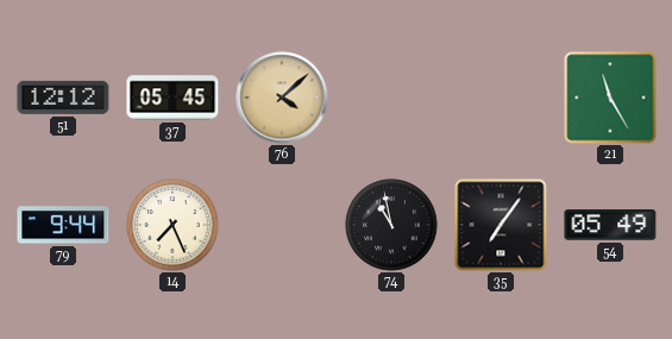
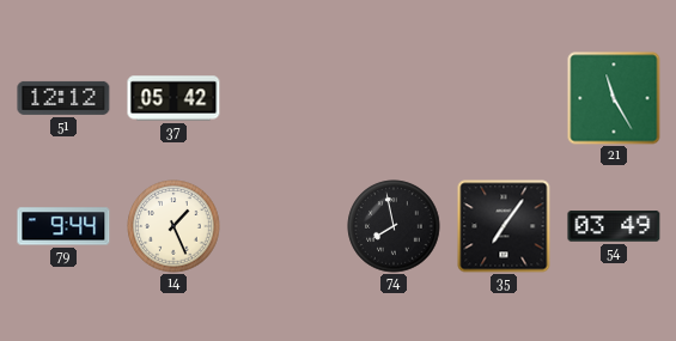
37: 05:45 -> 05:42
76: 4:08 -> none
14: 7:26 -> 1:26
74: 10:58 -> 7:58
54: 05:49 -> 03:49
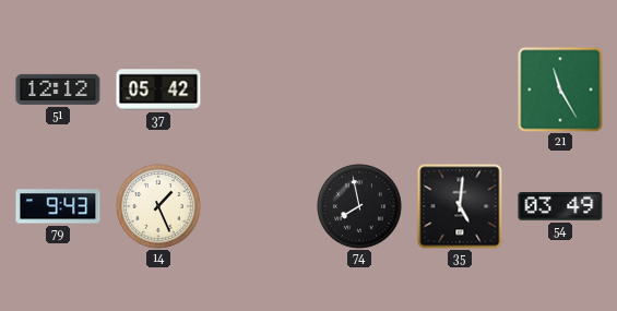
79: 9:44 -> 9:43
35: 7:06 -> 5:01
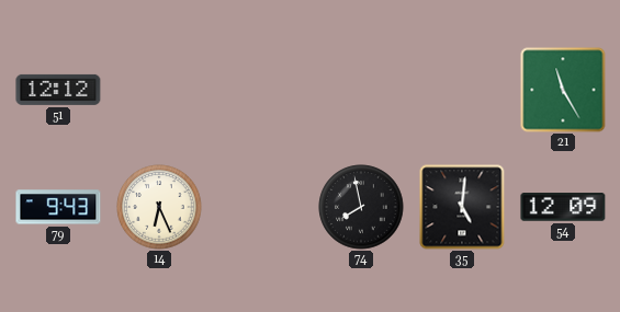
37: 05:42 -> none
14: 1:26 -> 6:26
54: 03:49 -> 12:09
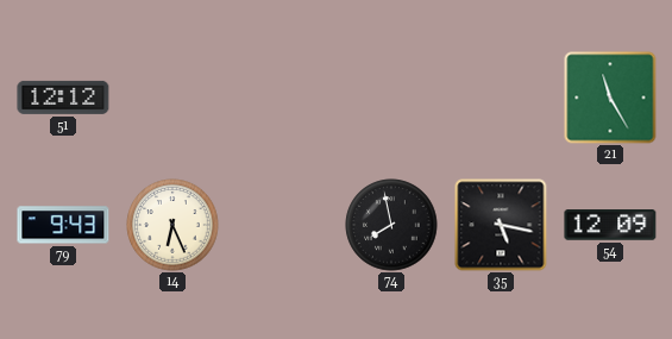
35: 5:01 -> 5:17
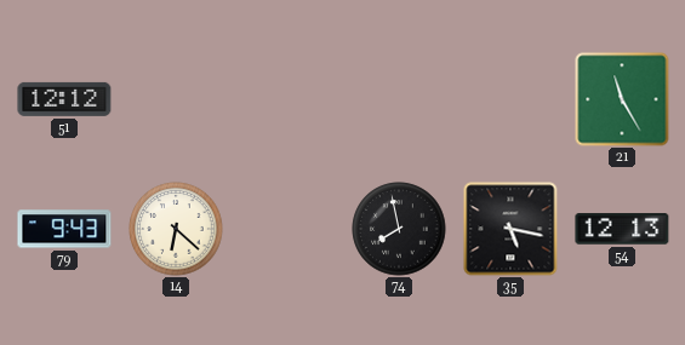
14: 6:26 -> 6:22
54: 12:09 -> 12:13
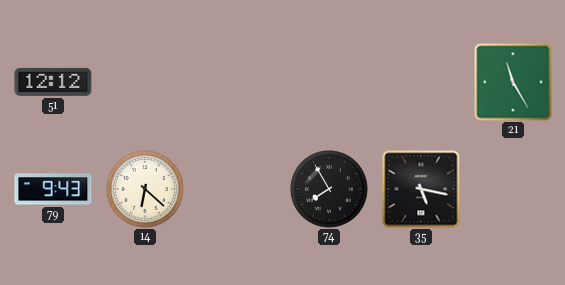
74: 7:58 -> 7:55
54: 12:13 -> none
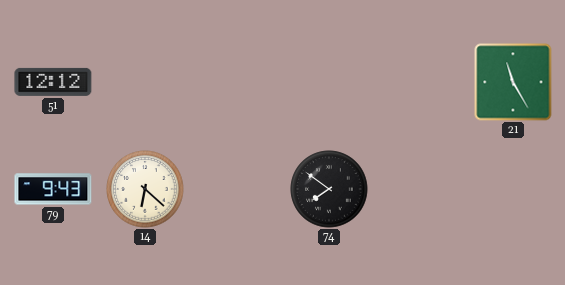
74: 7:55 -> 7:51
35: 5:17 -> none
